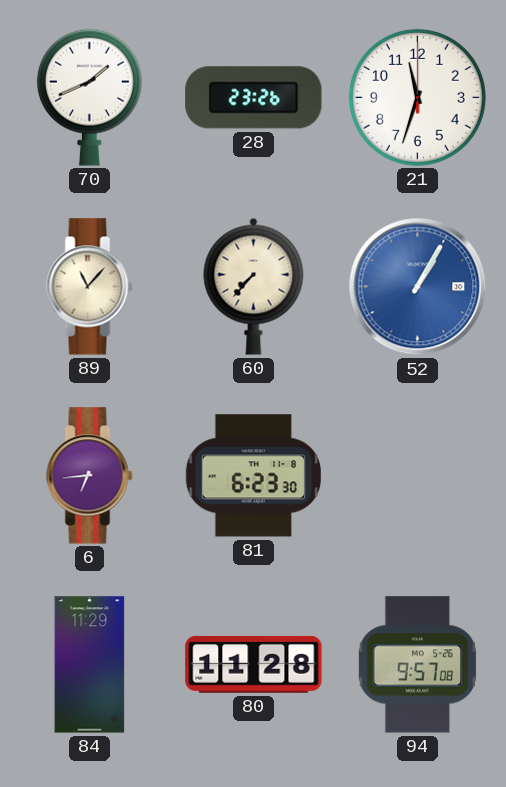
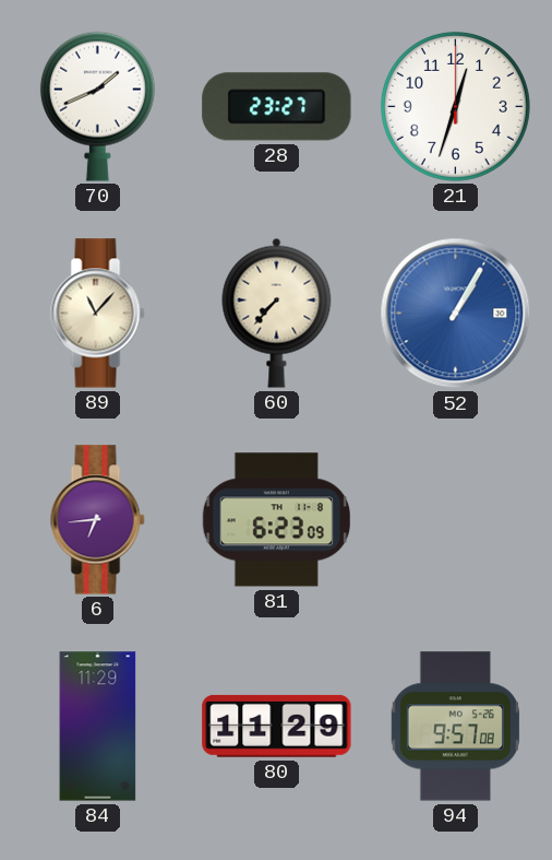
28: 23:26 -> 23:27
21: 11:33 -> 12:33
81: 6:23:30 -> 6:23:09
80: 11:28 -> 11:29
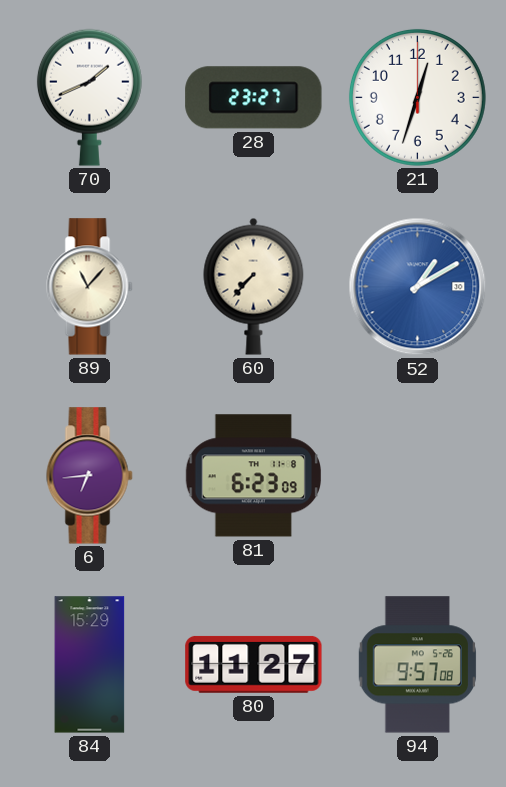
52: 1:05 -> 1:10
84: 11:29 -> 15:29
80: 11:29 -> 11:27
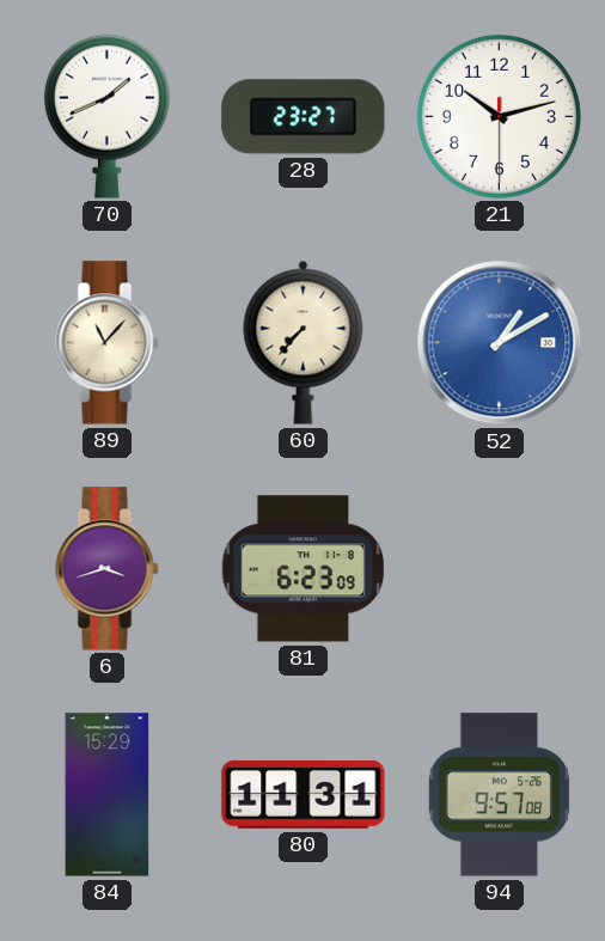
21: 12:33 -> 10:12
6: 6:44 -> 3:42
80: 11:27 -> 11:31
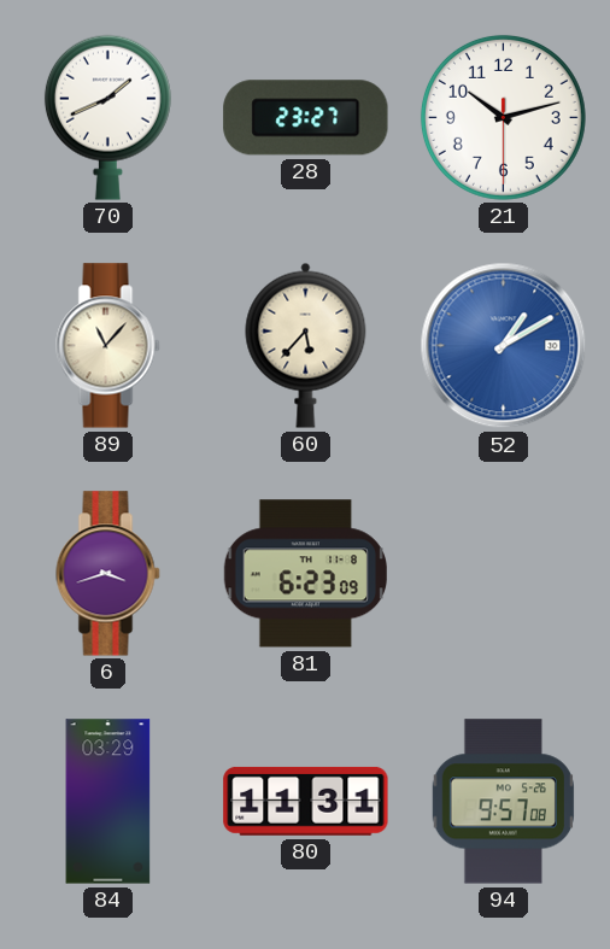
60: 7:37 -> 5:37
84: 15:29 -> 03:29
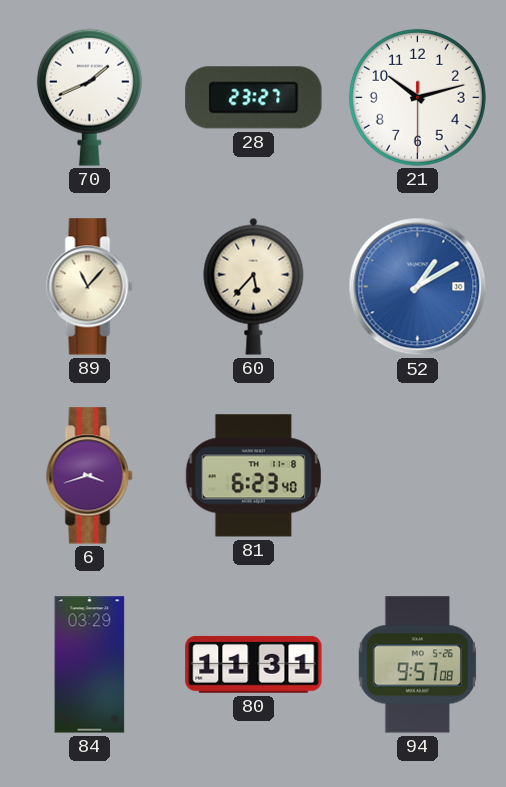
81: 6:23:09 -> 6:23:40
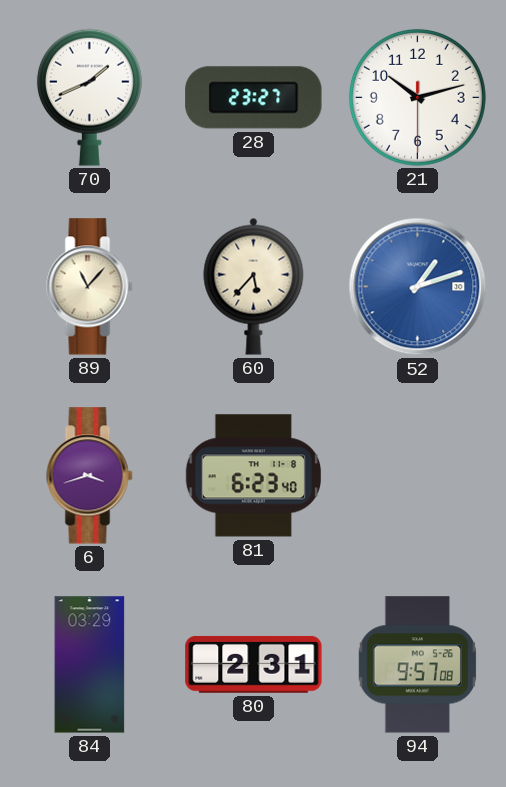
52: 1:10 -> 1:12
80: 11:31 -> 2:31
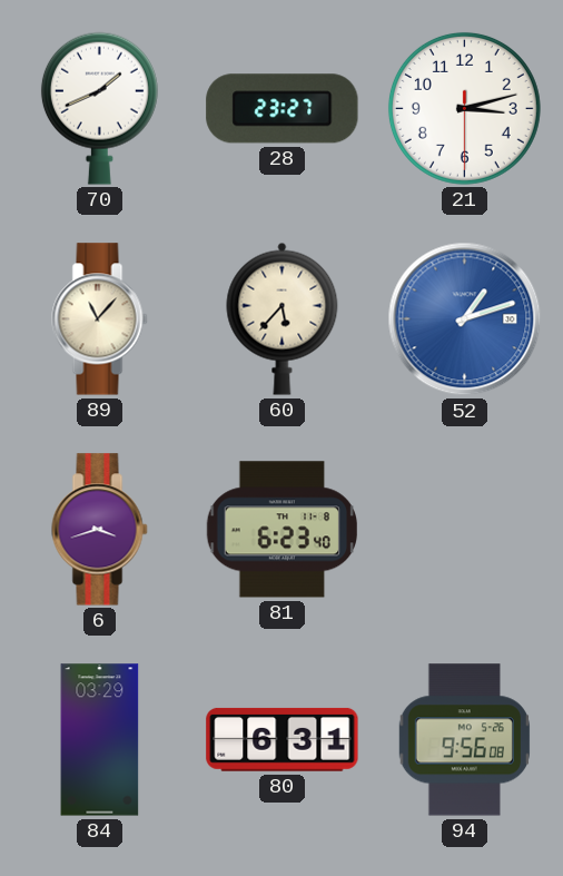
21: 10:12 -> 3:12
80: 2:31 -> 6:31
94: 9:57 -> 9:56
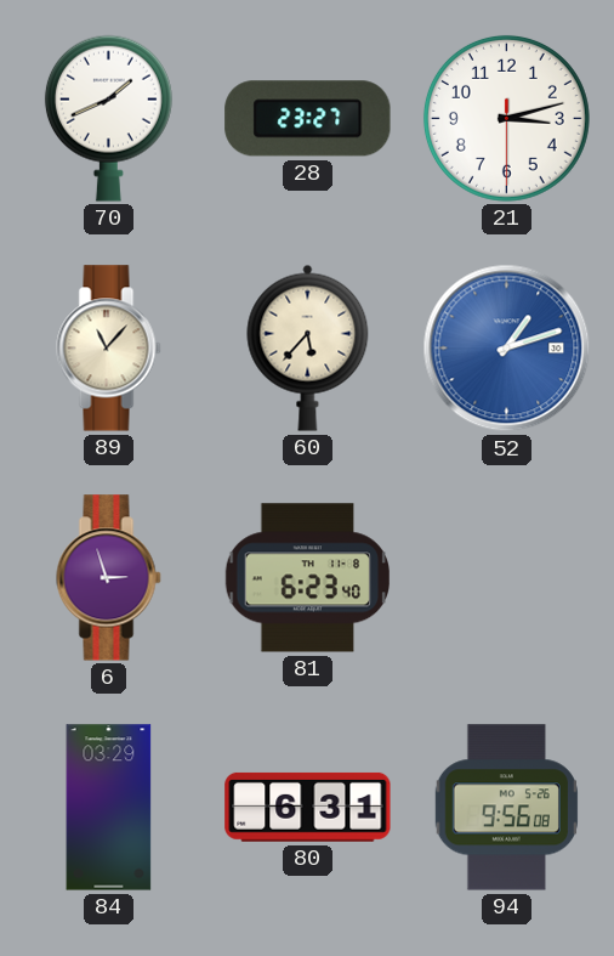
6: 3:42 -> 2:57
